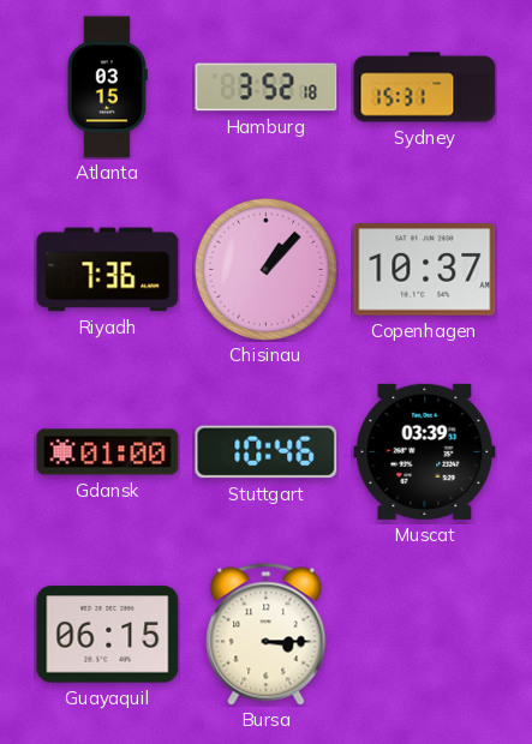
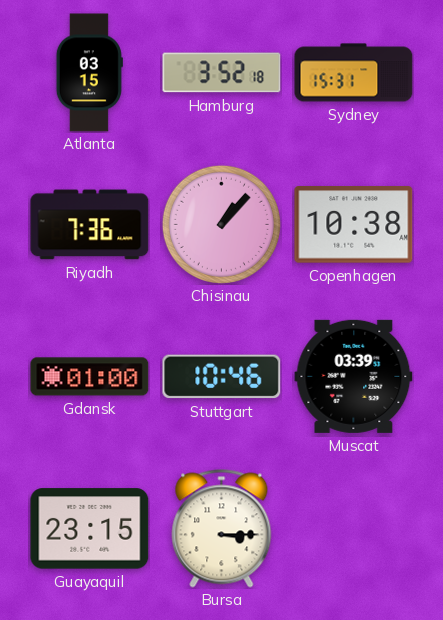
Copenhagen: 10:37 -> 10:38
Guayaquil: 06:15 -> 23:15
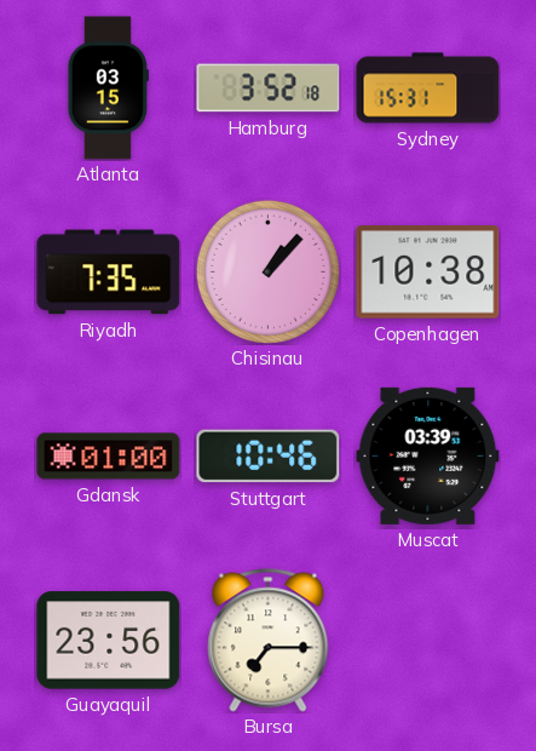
Riyadh: 7:36 -> 7:35
Guayaquil: 23:15 -> 23:56
Bursa: 3:15 -> 7:15
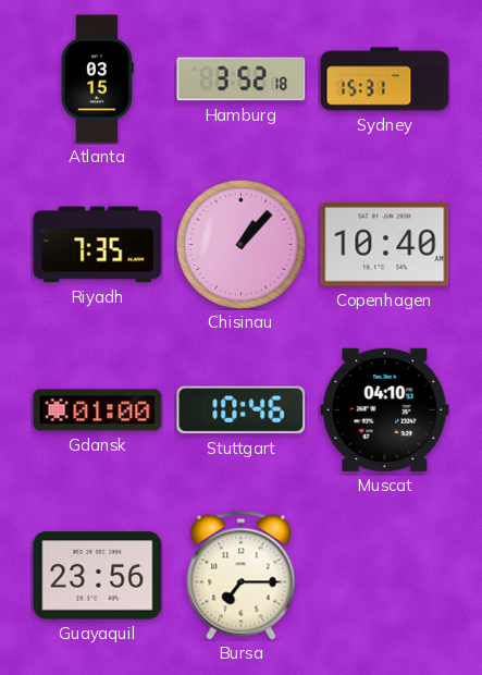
Copenhagen: 10:38 -> 10:40
Muscat: 03:39 -> 04:10
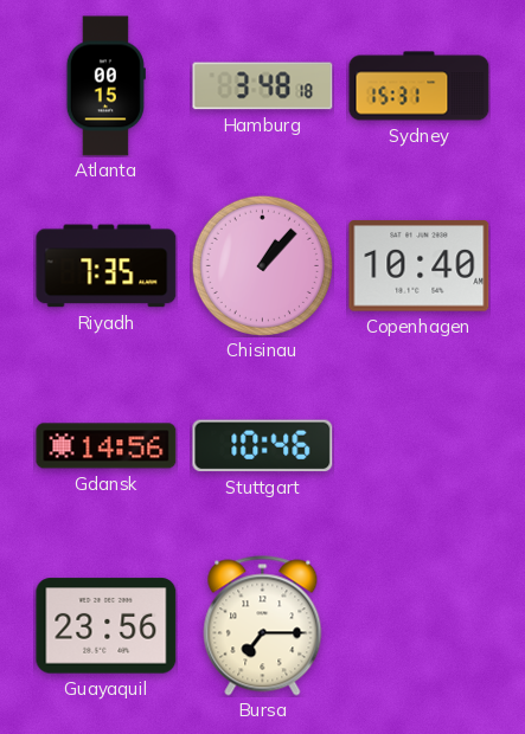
Atlanta: 03:15 -> 00:15
Hamburg: 3:52 -> 3:48
Gdansk: 01:00 -> 14:56
Muscat: 04:10 -> none
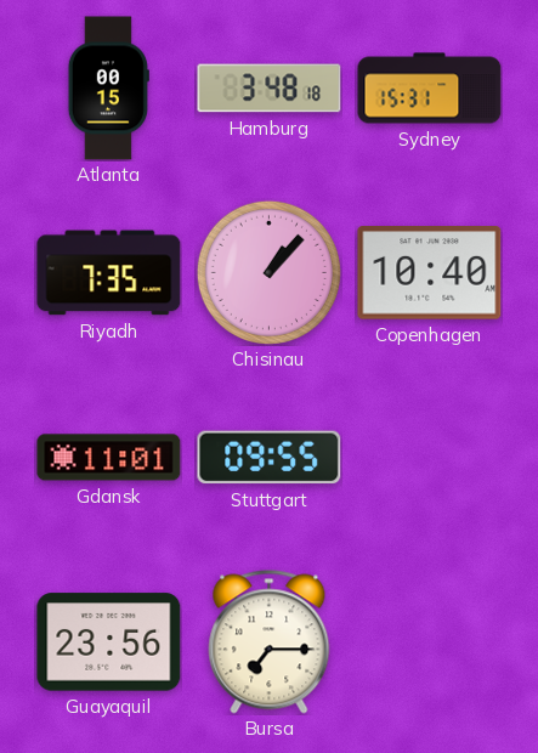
Gdansk: 14:56 -> 11:01
Stuttgart: 10:46 -> 09:55
